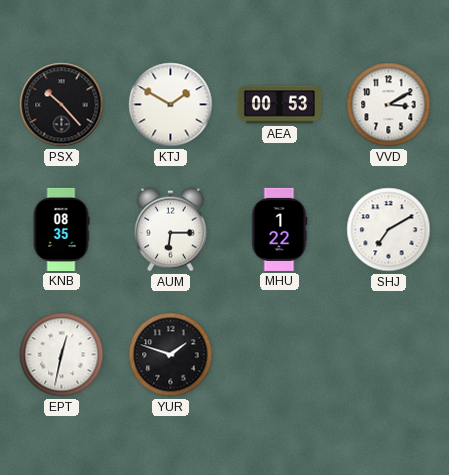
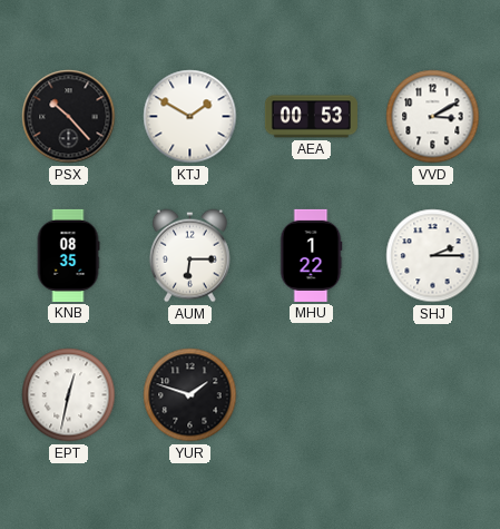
SHJ: 7:10 -> 2:15
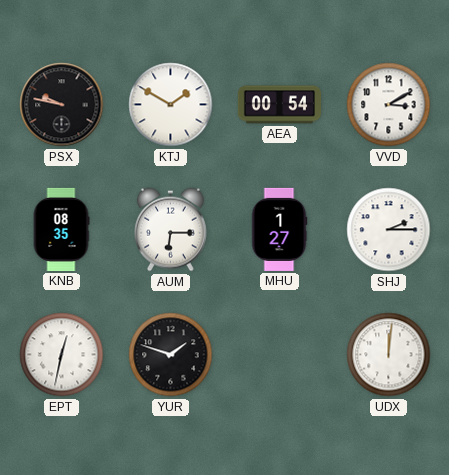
PSX: 10:23 -> 9:47
AEA: 00:53 -> 00:54
MHU: 1:22 -> 1:27
UDX: none -> 12:01
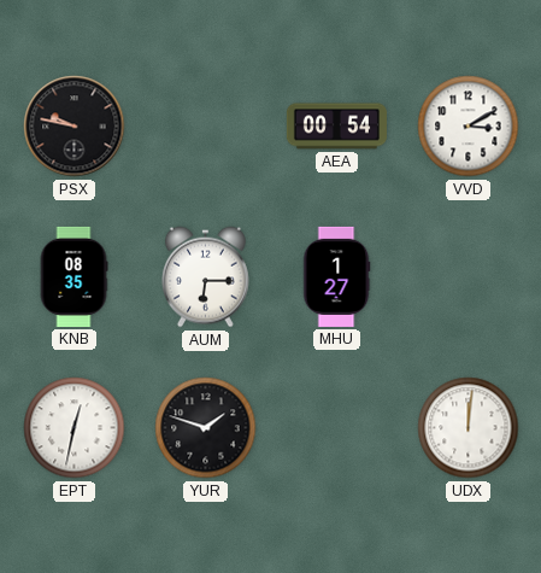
KTJ: 1:50 -> none
SHJ: 2:15 -> none
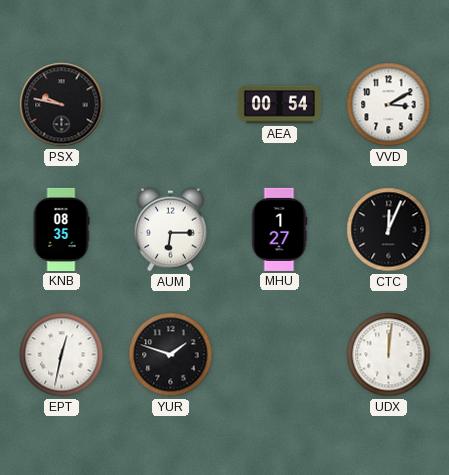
CTC: none -> 12:04
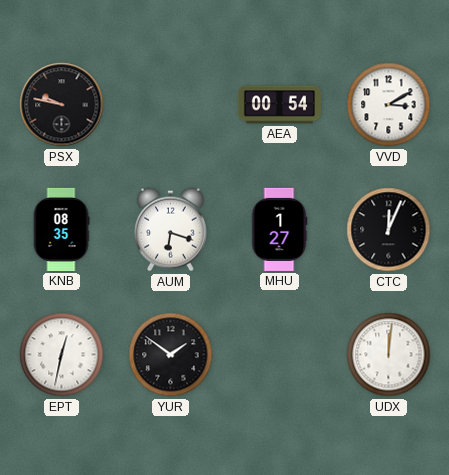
AUM: 6:15 -> 6:18
YUR: 1:48 -> 1:51
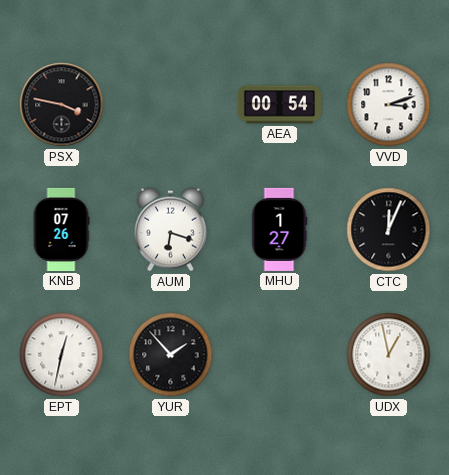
PSX: 9:47 -> 3:47
VVD: 3:10 -> 3:12
KNB: 08:35 -> 07:26
YUR: 1:51 -> 1:53
UDX: 12:01 -> 12:58
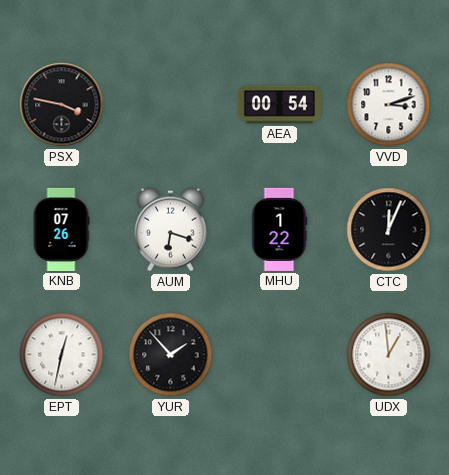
MHU: 1:27 -> 1:22
UDX: 12:58 -> 12:59
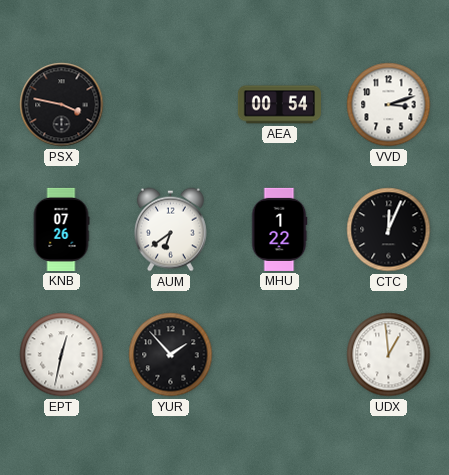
AUM: 6:18 -> 6:39
